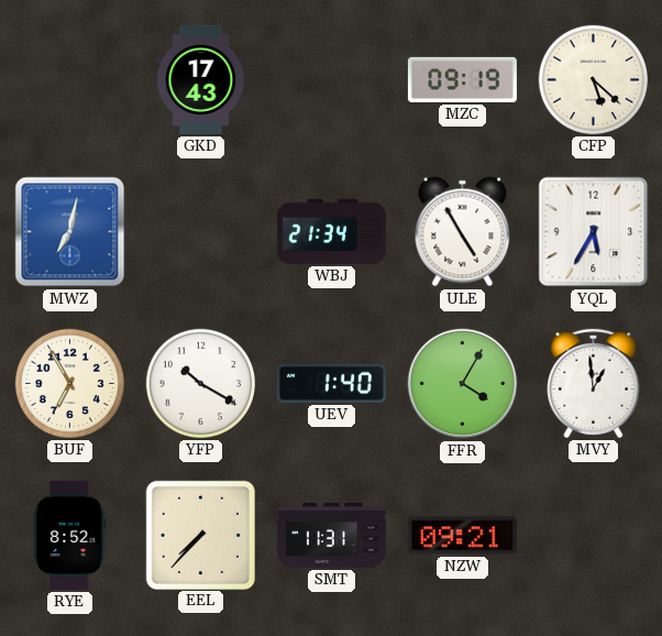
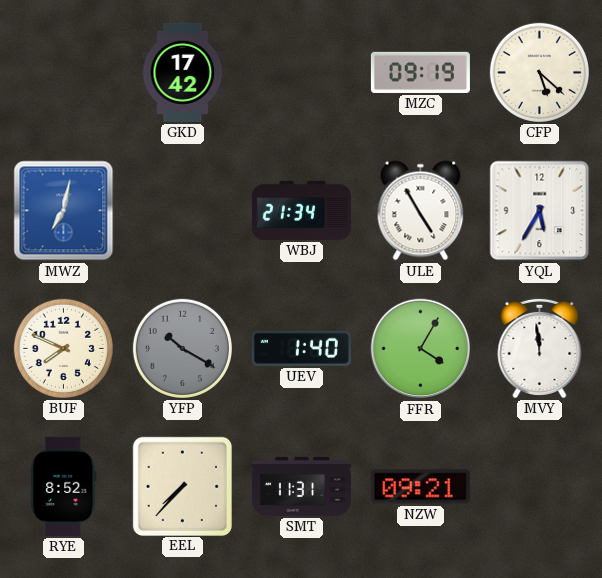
GKD: 17:43 -> 17:42
BUF: 6:55 -> 7:49
YFP dial: white -> grey
MVY: 12:59 -> 11:59
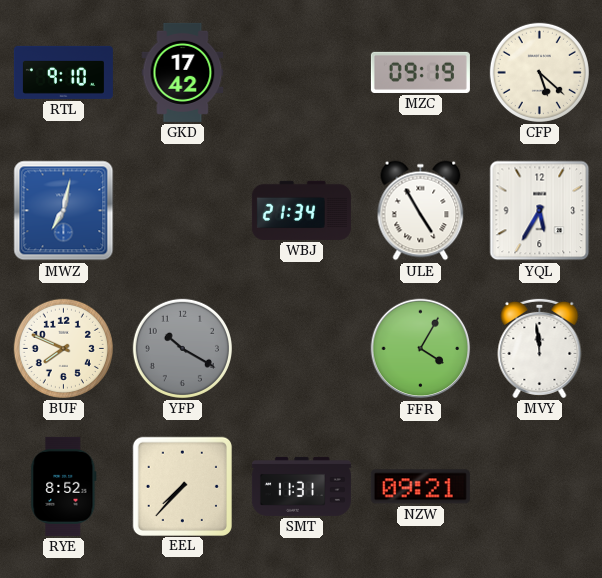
RTL: none -> 9:10
UEV: 1:40 -> none
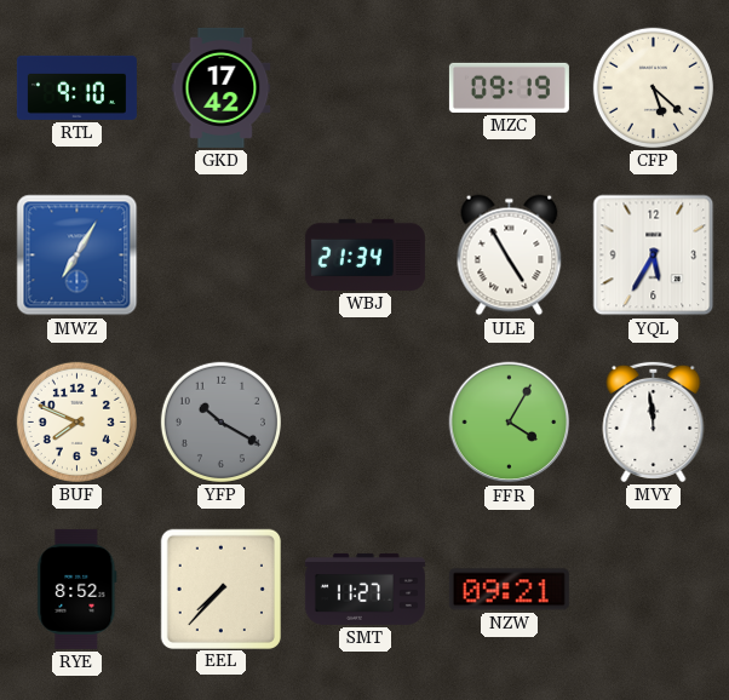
MWZ: 7:02 -> 7:05
SMT: 11:31 -> 11:27
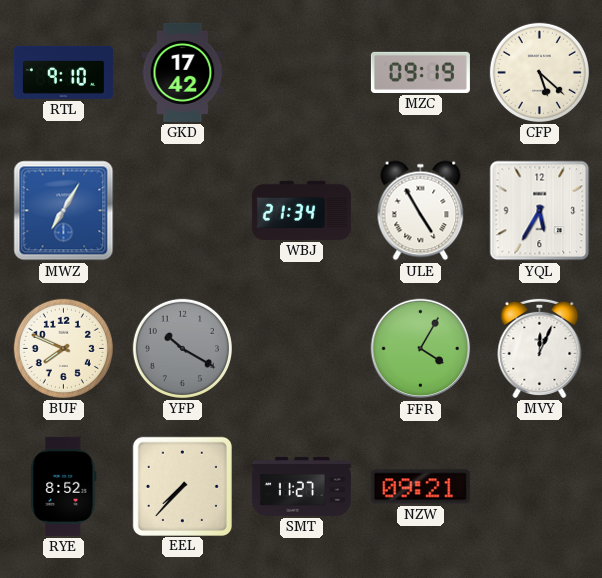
MVY: 11:59 -> 12:04
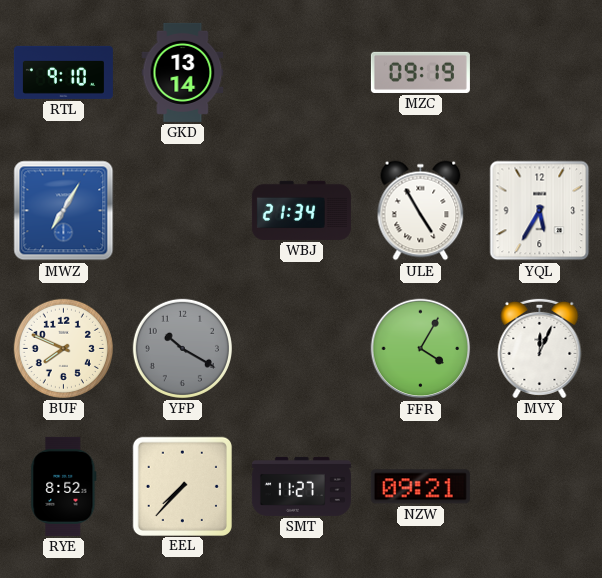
GKD: 17:42 -> 13:14
CFP: 5:22 -> none
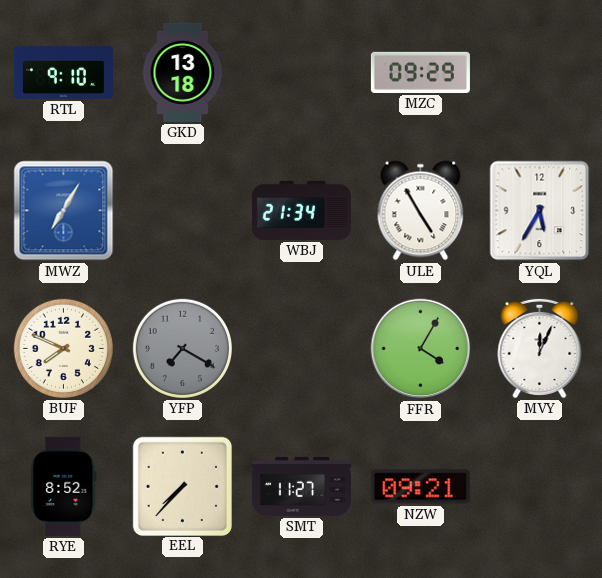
GKD: 13:14 -> 13:18
MZC: 09:19 -> 09:29
YFP: 10:20 -> 7:20
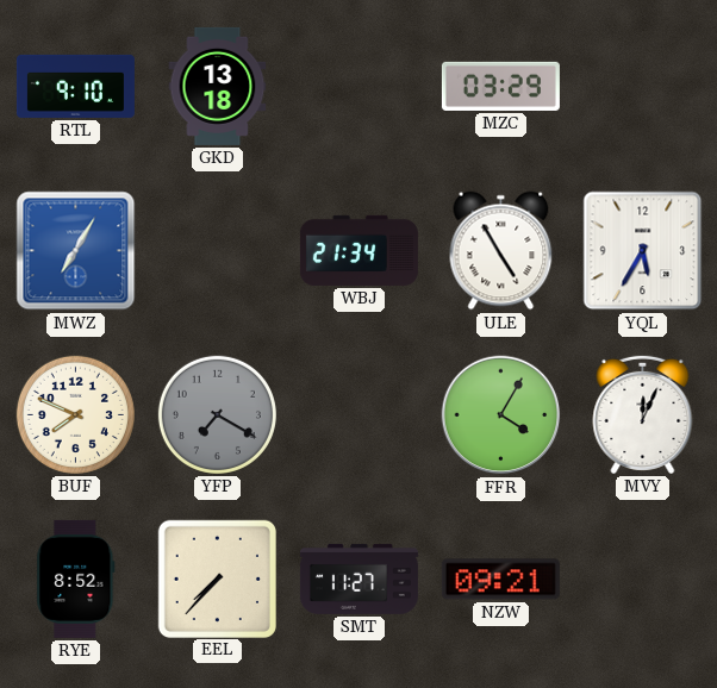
MZC: 09:29 -> 03:29
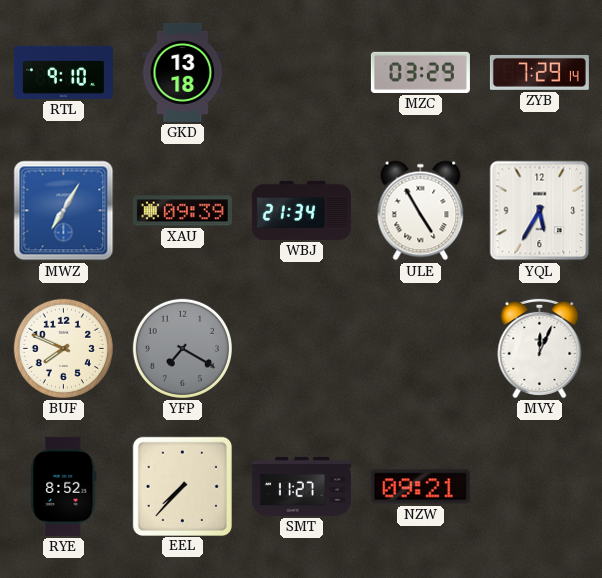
ZYB: none -> 7:29
XAU: none -> 09:39
FFR: 4:05 -> none
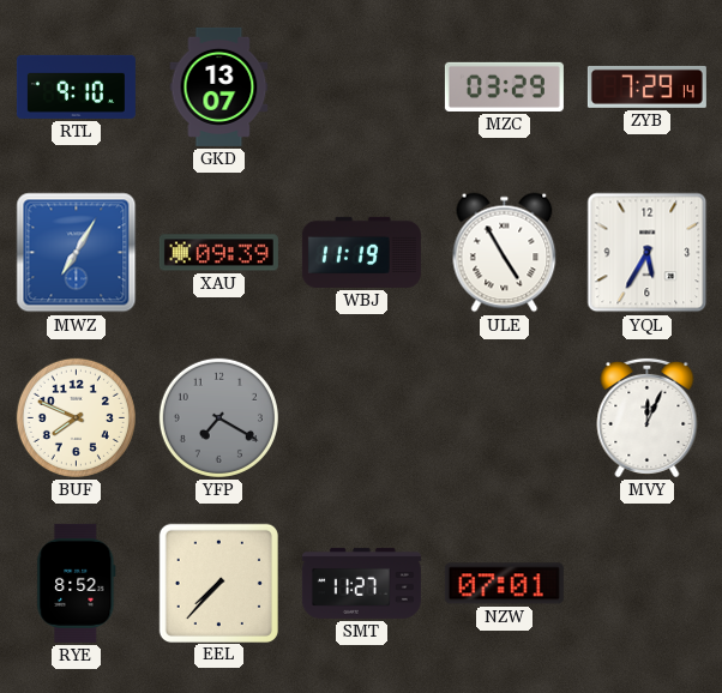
GKD: 13:18 -> 13:07
WBJ: 21:34 -> 11:19
NZW: 09:21 -> 07:01
